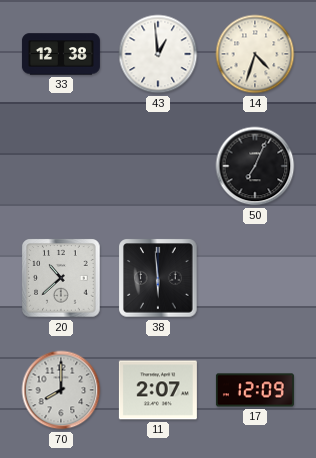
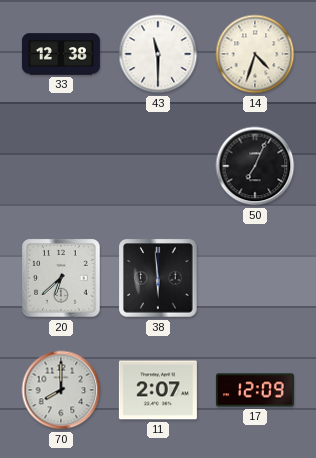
43: 12:59 -> 11:30
20: 10:38 -> 6:38
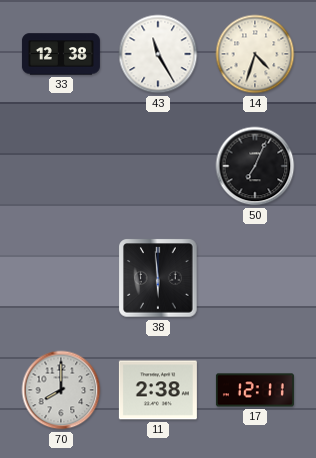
43: 11:30 -> 11:25
20: 6:38 -> none
11: 2:07 -> 2:38
17: 12:09 -> 12:11
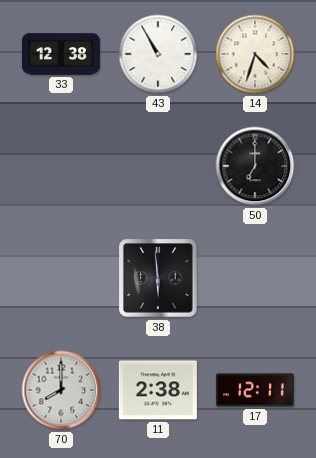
43: 11:25 -> 10:55
50: 7:04 -> 7:00
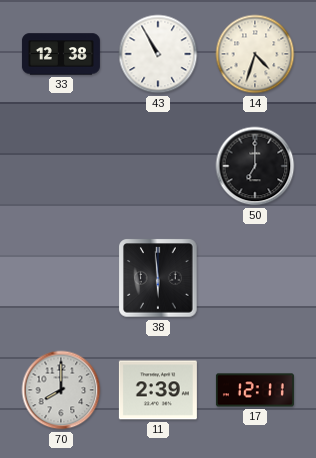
11: 2:38 -> 2:39
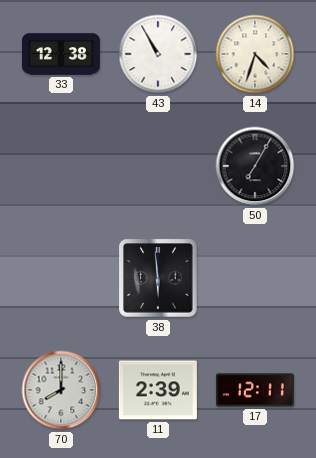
50: 7:00 -> 7:05
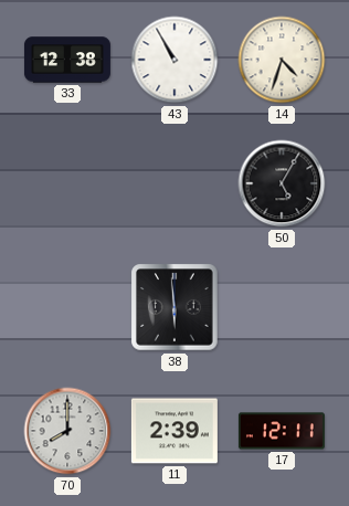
50: 7:05 -> 5:05
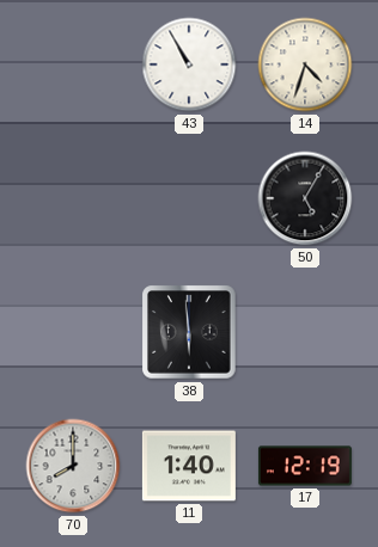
33: 12:38 -> none
11: 2:39 -> 1:40
17: 12:11 -> 12:19
